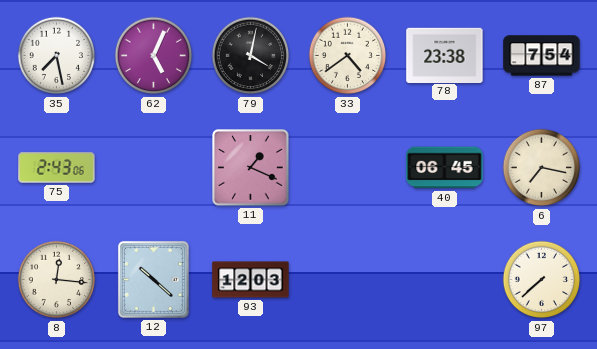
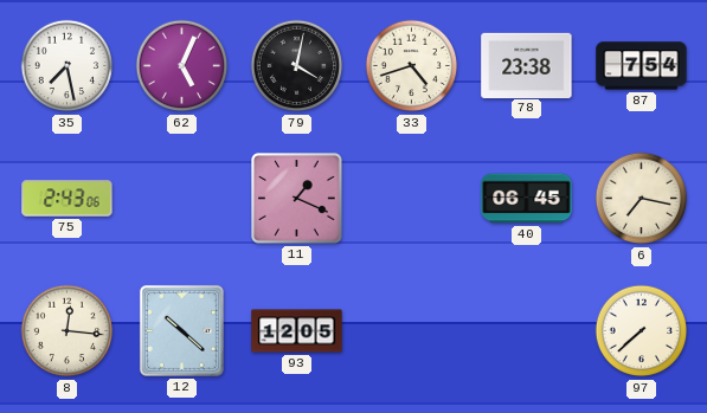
33: 4:39 -> 4:42
93: 12:03 -> 12:05
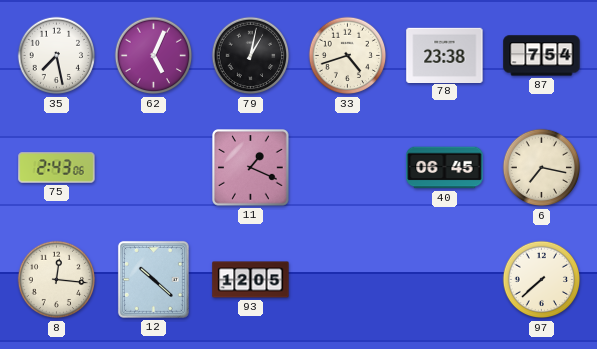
79: 4:02 -> 1:02
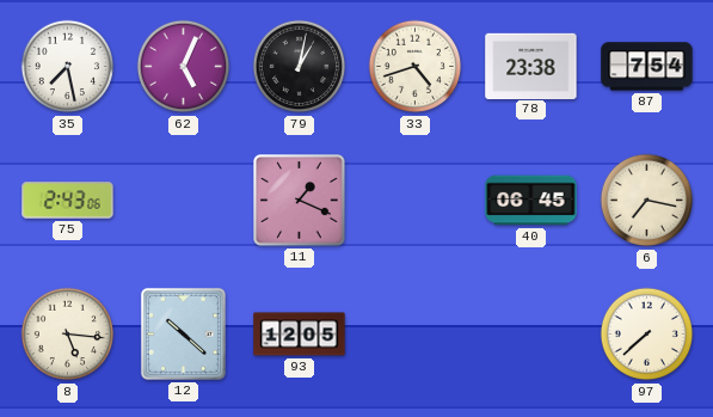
8: 12:16 -> 5:16
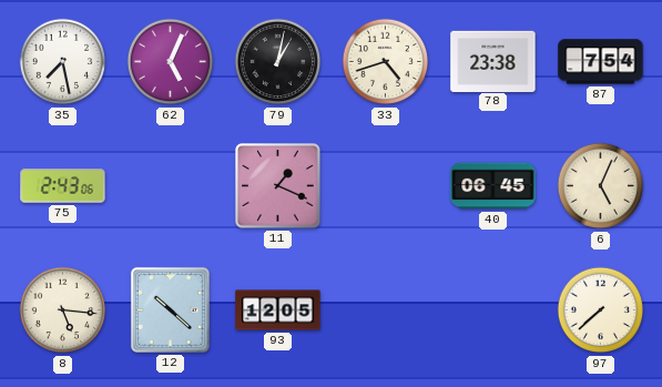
6: 7:17 -> 5:04
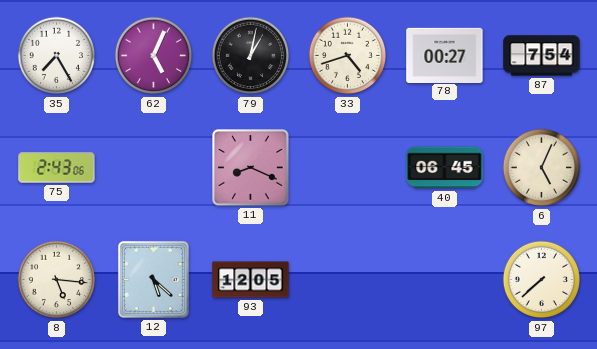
35: 7:28 -> 7:25
78: 23:38 -> 00:27
11: 1:19 -> 8:19
12: 10:22 -> 5:22
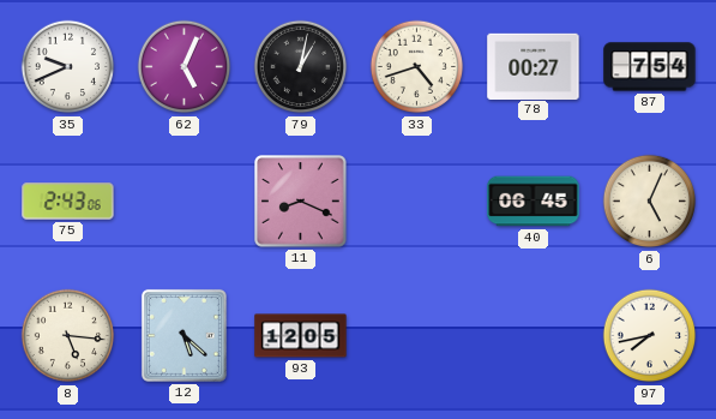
35: 7:25 -> 9:41
97: 7:38 -> 7:43
